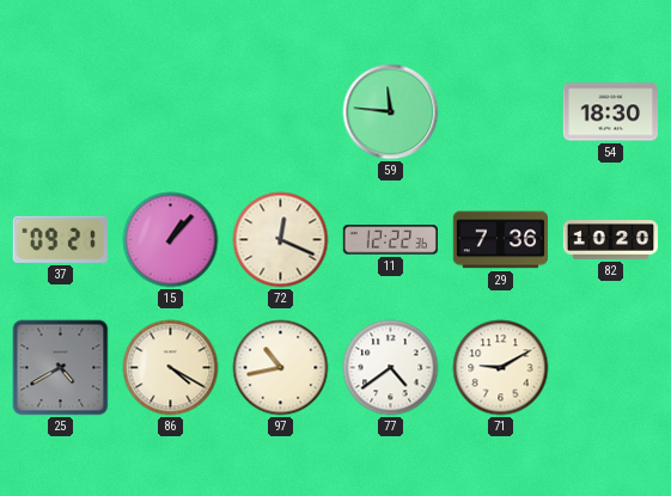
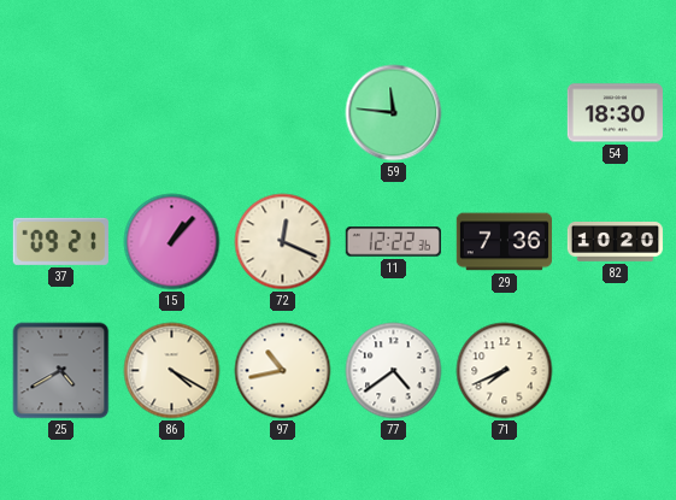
71: 9:10 -> 7:41
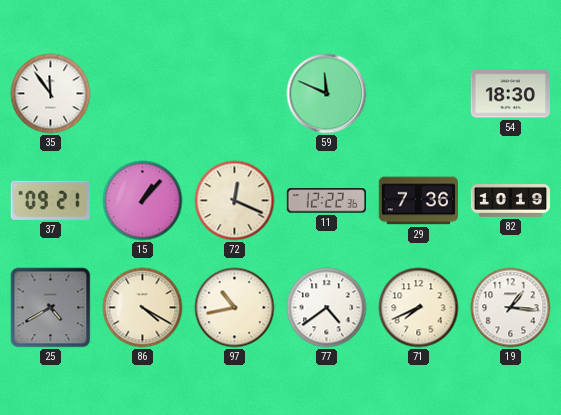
35: none -> 11:54
59: 11:46 -> 11:49
82: 10:20 -> 10:19
19: none -> 1:16
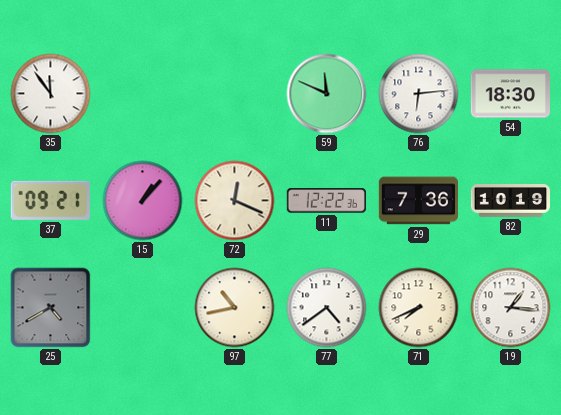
76: none -> 6:14
86: 4:20 -> none
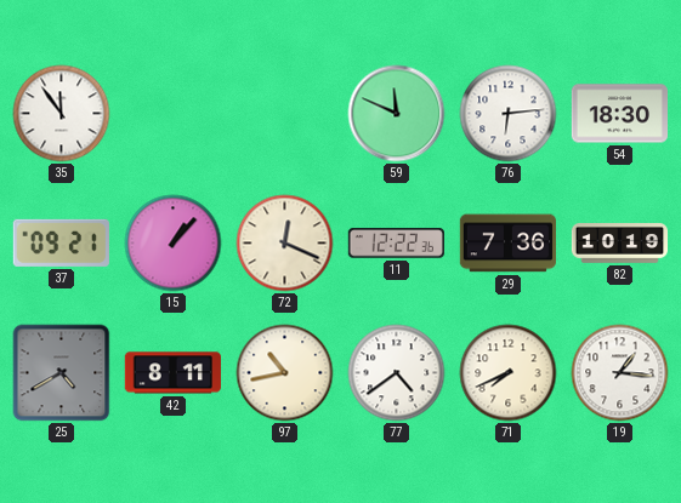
42: none -> 8:11
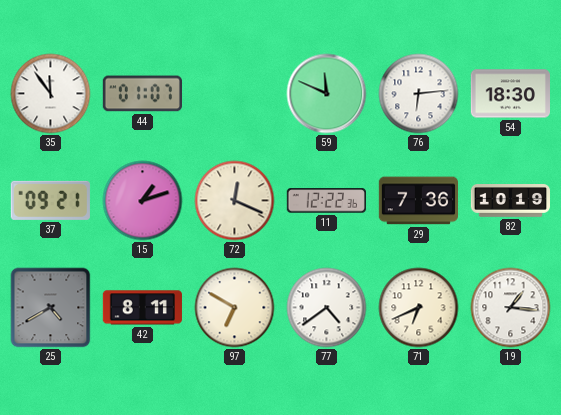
44: none -> 01:07
15: 1:07 -> 1:12
97: 10:43 -> 6:50
71: 7:41 -> 6:41
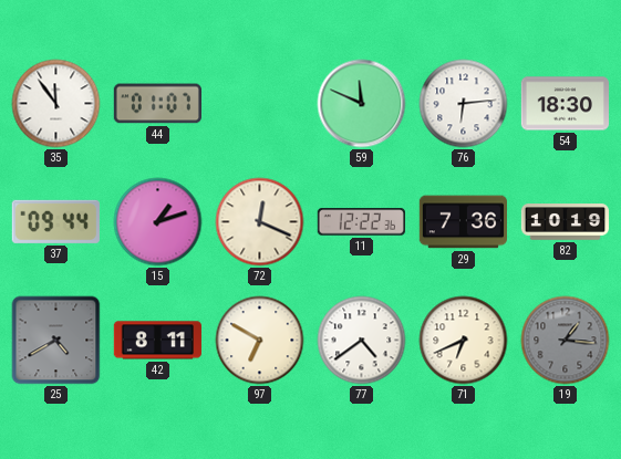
37: 09:21 -> 09:44
19 dial: white -> grey
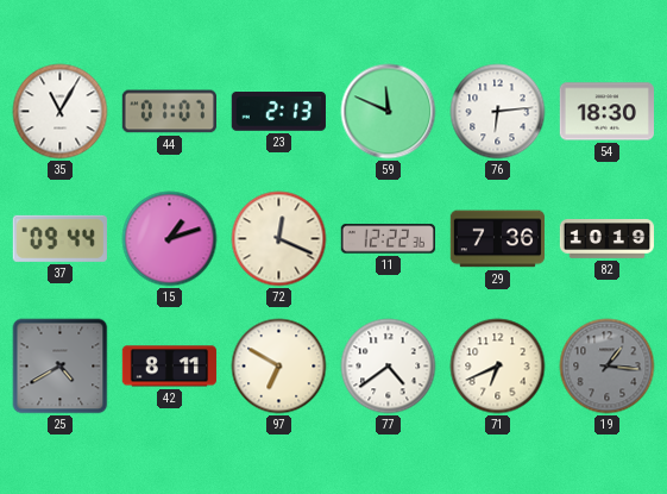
35: 11:54 -> 11:05
23: none -> 2:13
